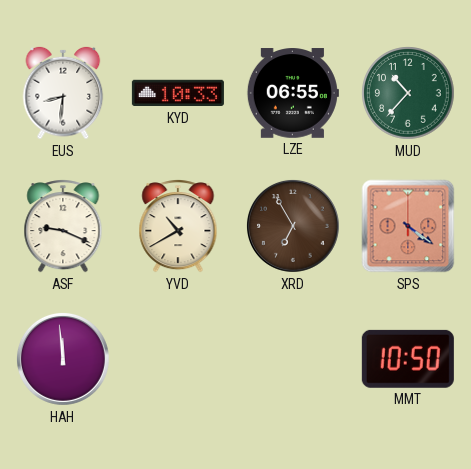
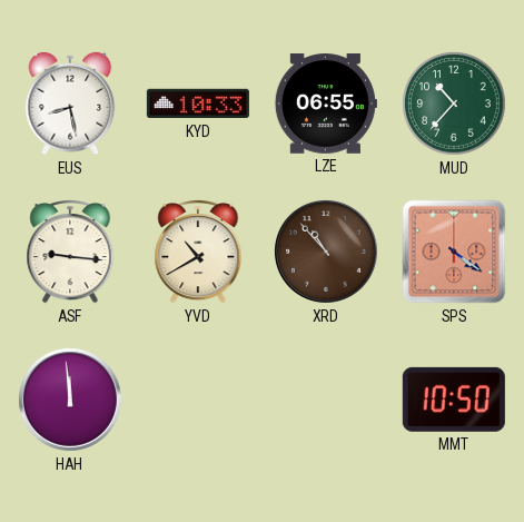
EUS: 8:31 -> 8:28
ASF: 9:19 -> 9:16
XRD: 6:55 -> 10:53
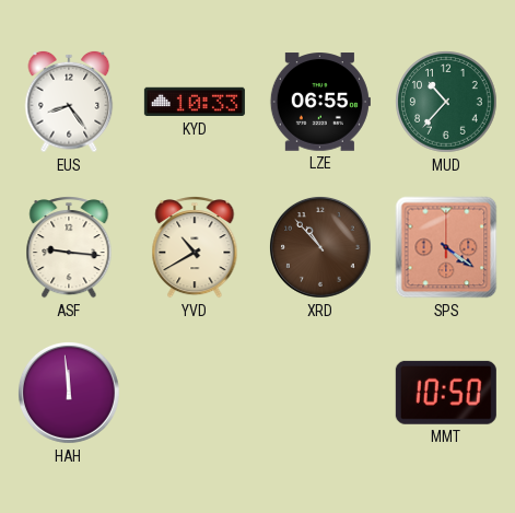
EUS: 8:28 -> 8:24
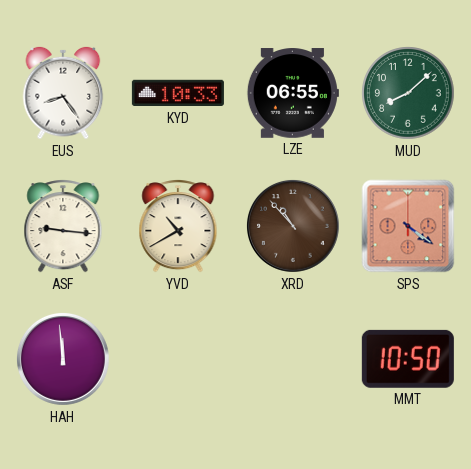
MUD: 10:37 -> 8:08
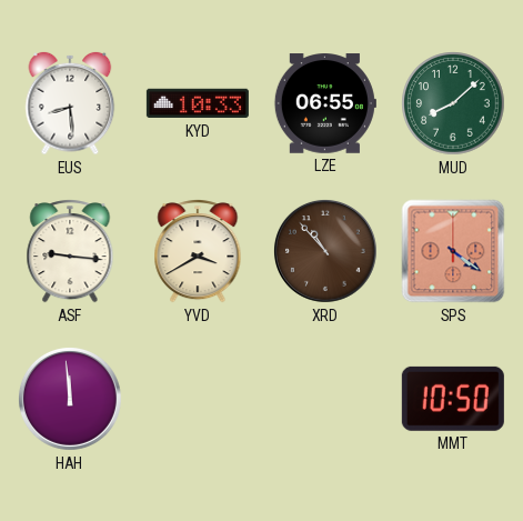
EUS: 8:24 -> 8:29
YVD: 10:40 -> 3:40
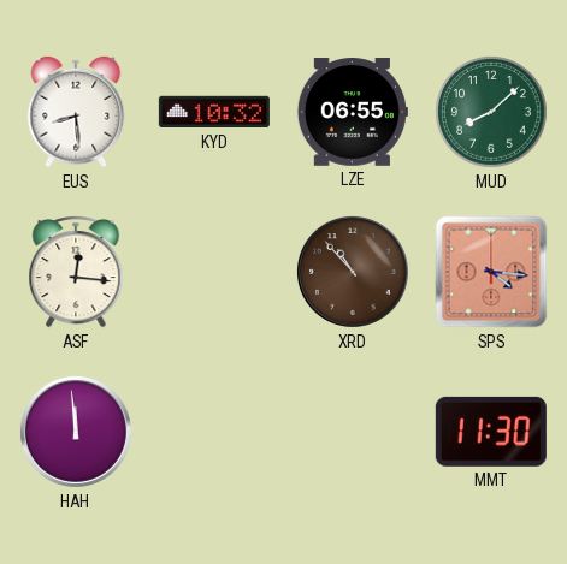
KYD: 10:33 -> 10:32
ASF: 9:16 -> 12:16
YVD: 3:40 -> none
SPS: 4:21 -> 4:16
MMT: 10:50 -> 11:30
